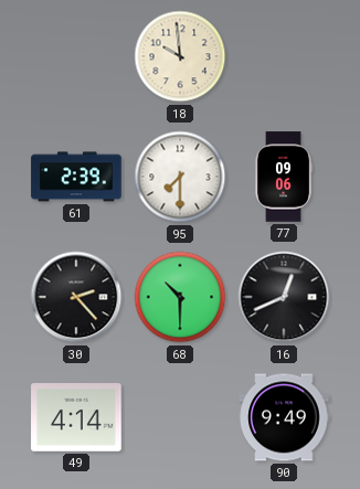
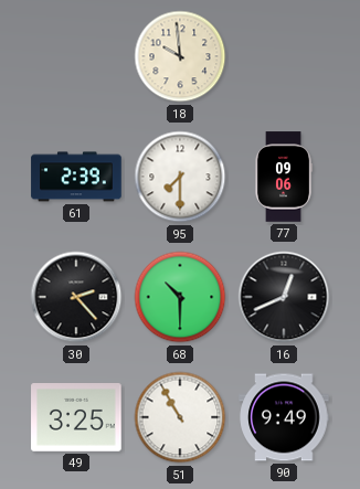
49: 4:14 -> 3:25
51: none -> 10:55
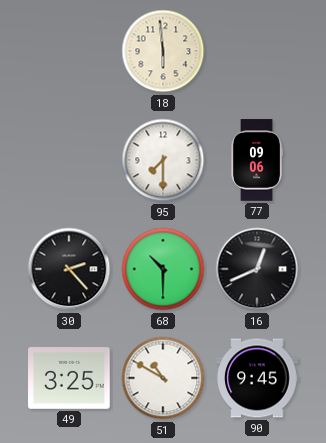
18: 9:59 -> 5:59
61: 2:39 -> none
51: 10:55 -> 10:50
90: 9:49 -> 9:45
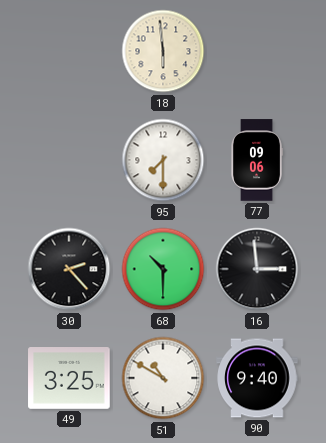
16: 12:41 -> 2:59
90: 9:45 -> 9:40
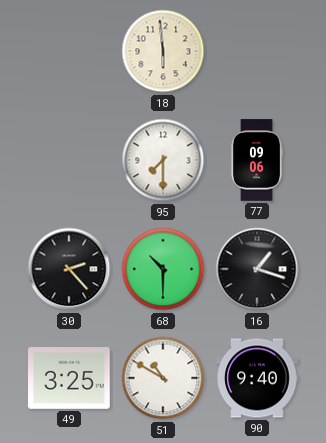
16: 2:59 -> 1:18
